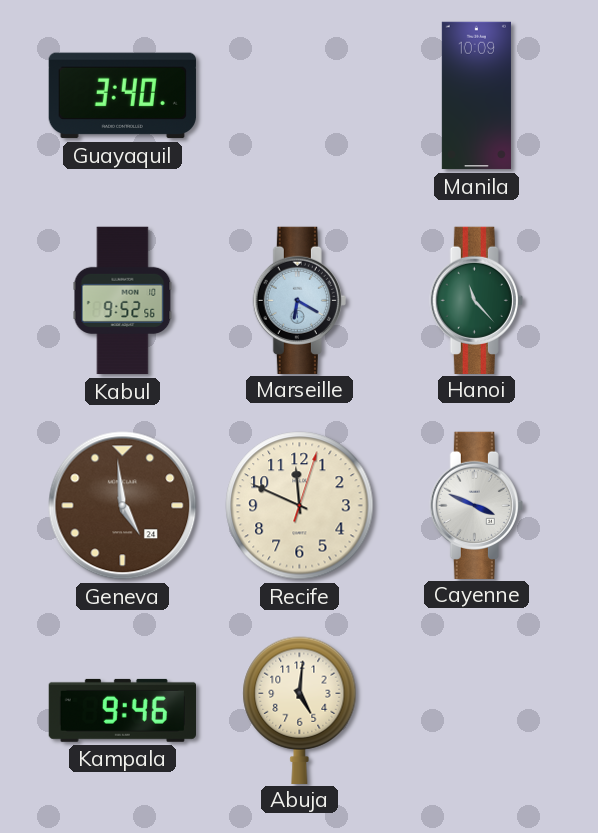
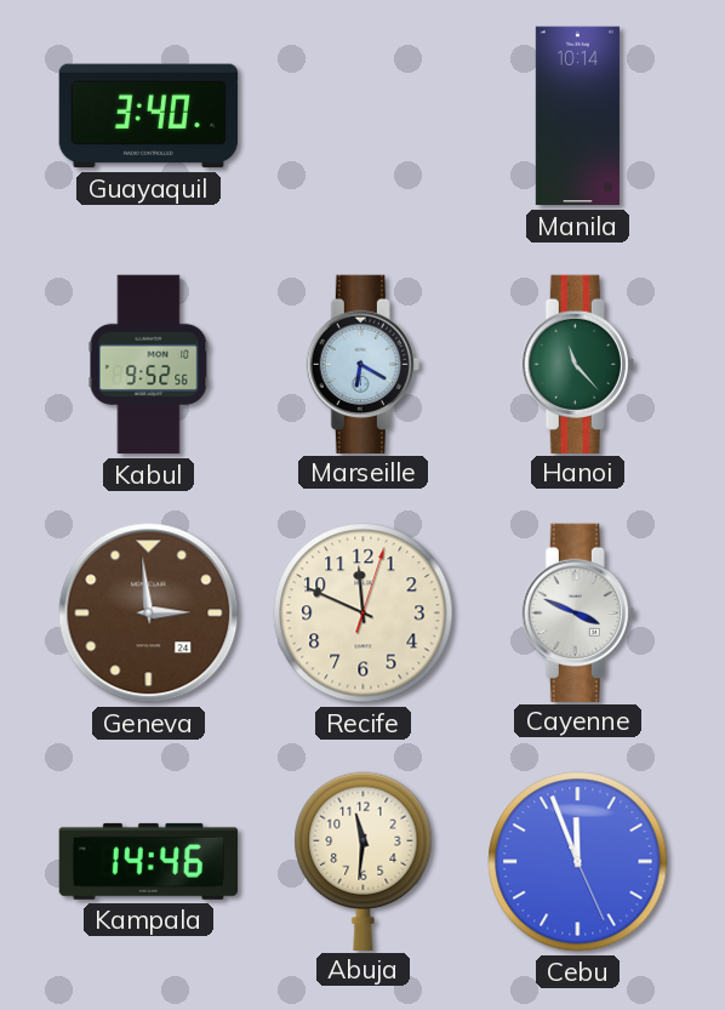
Manila: 10:09 -> 10:14
Geneva: 4:59 -> 2:59
Kampala: 9:46 -> 14:46
Abuja: 5:01 -> 11:31
Cebu: none -> 11:56
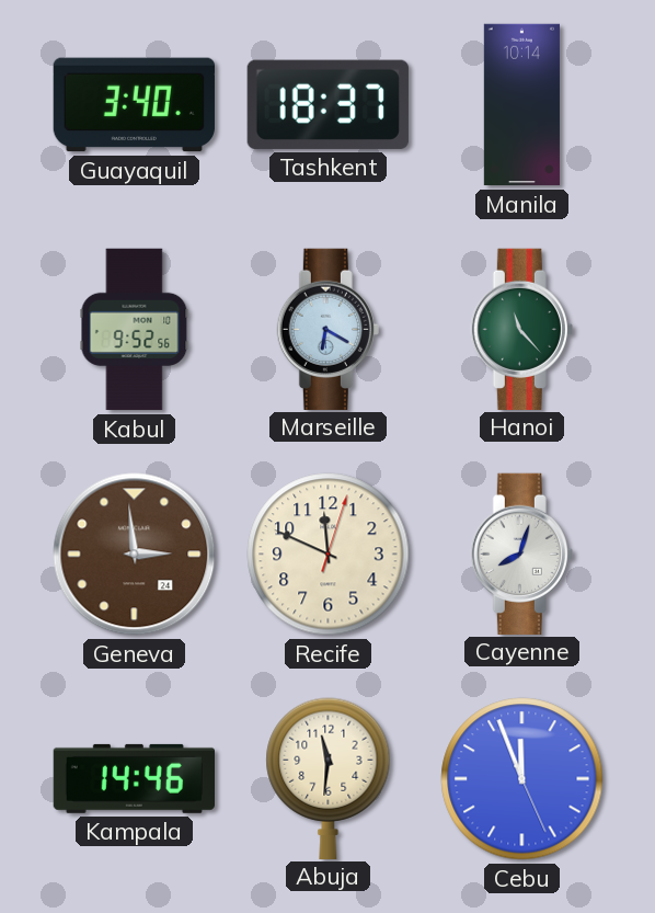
Tashkent: none -> 18:37
Cayenne: 3:49 -> 8:03
